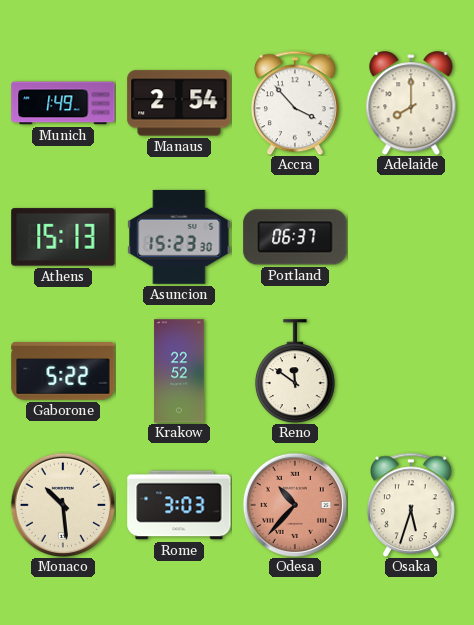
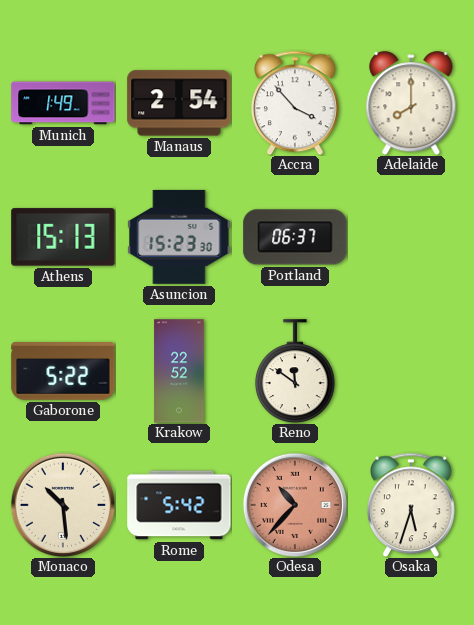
Rome: 3:03 -> 5:42
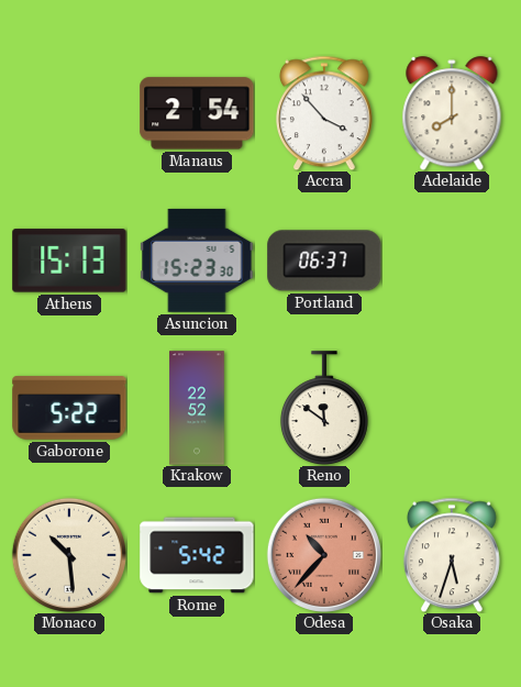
Munich: 1:49 -> none
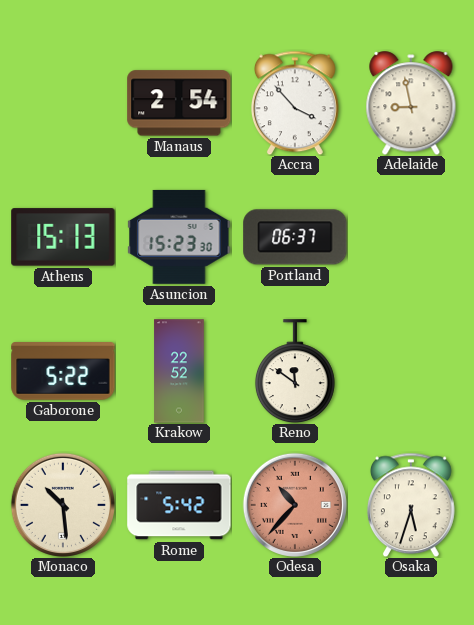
Adelaide: 8:00 -> 8:58
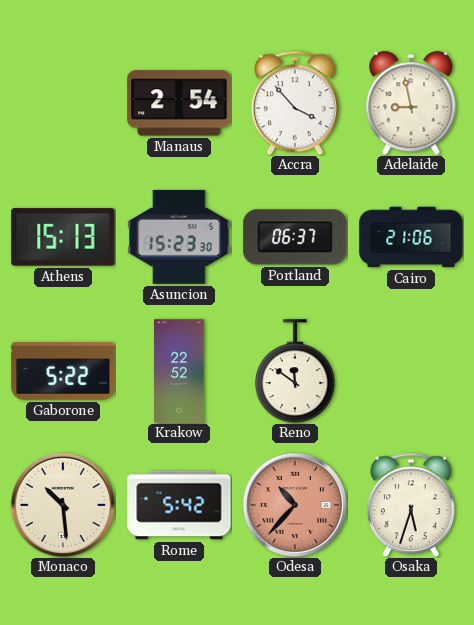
Cairo: none -> 21:06
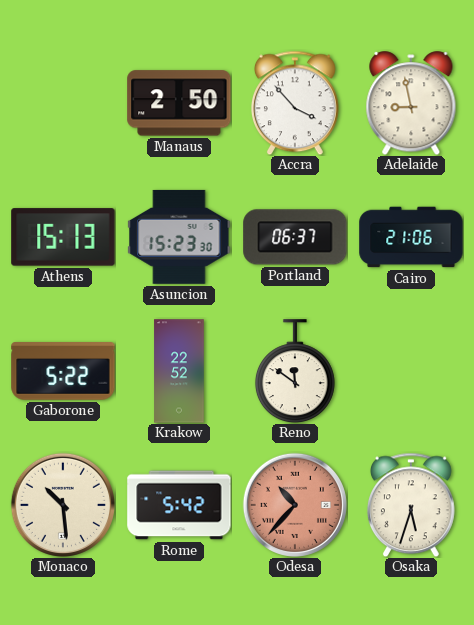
Manaus: 2:54 -> 2:50
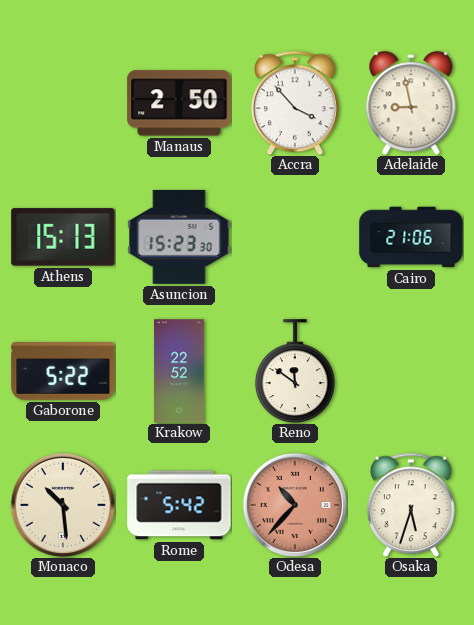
Portland: 06:37 -> none
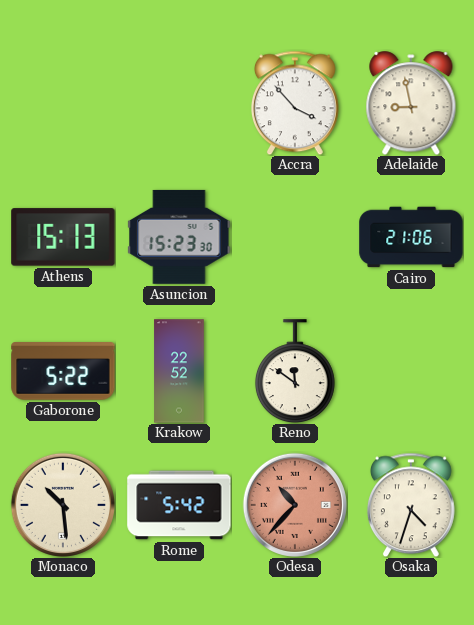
Manaus: 2:50 -> none
Osaka: 5:33 -> 4:33
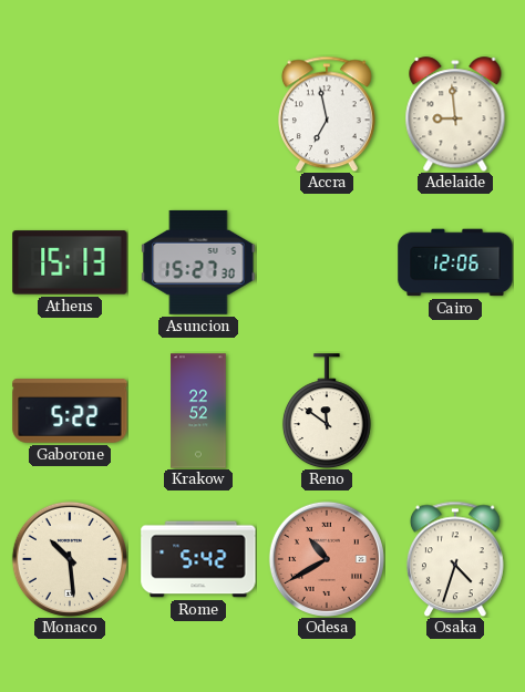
Accra: 3:53 -> 6:58
Adelaide: 8:58 -> 8:59
Asuncion: 15:23 -> 15:27
Cairo: 21:06 -> 12:06
Odesa: 10:37 -> 10:40
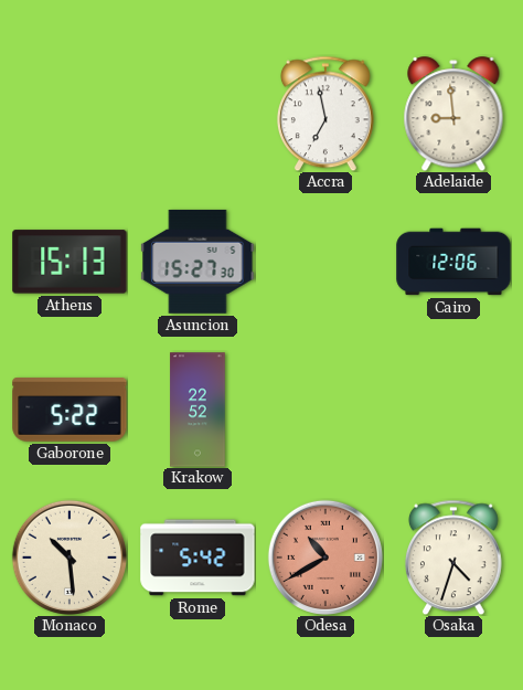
Reno: 11:51 -> none
